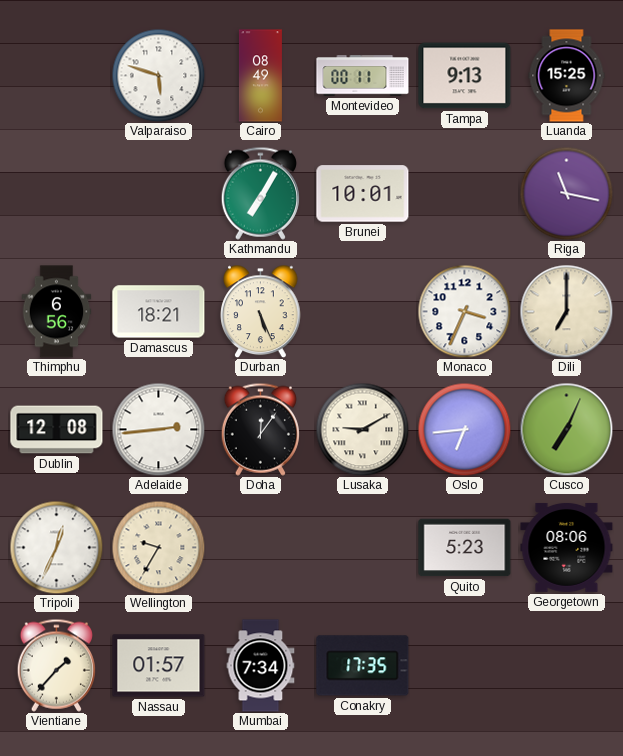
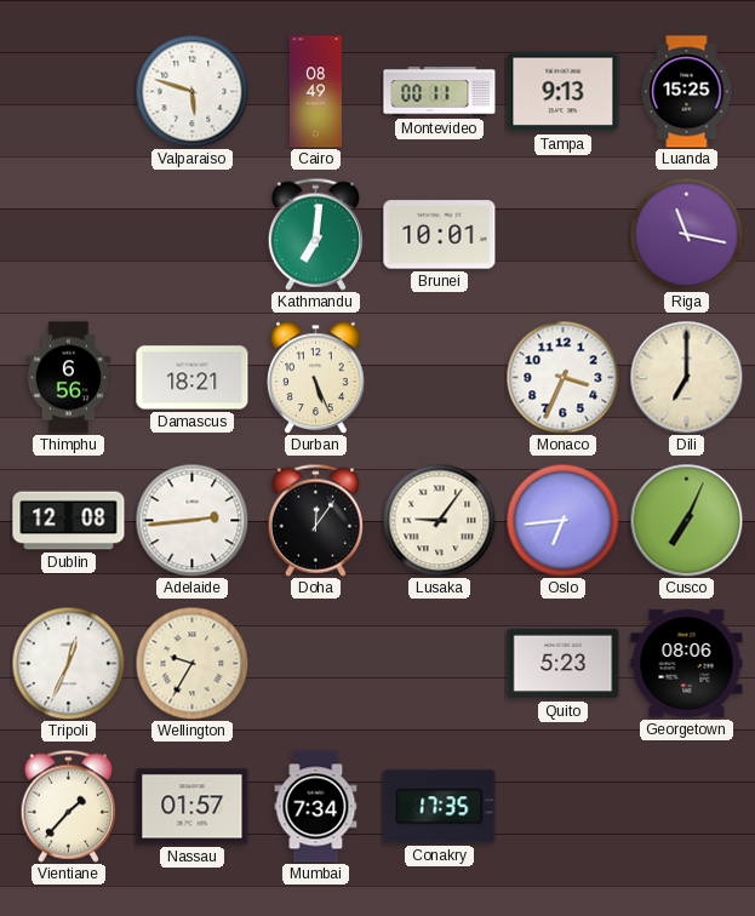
Kathmandu: 7:05 -> 7:01
Lusaka: 9:10 -> 9:06
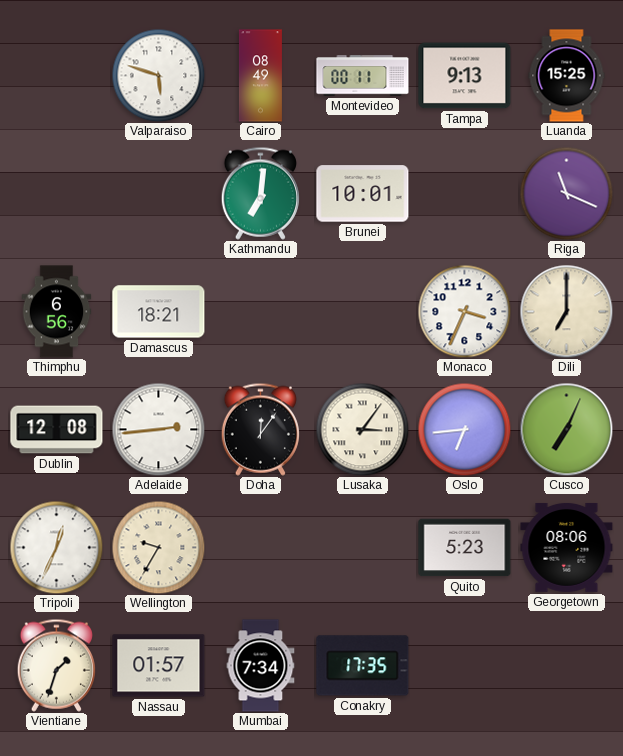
Riga: 11:17 -> 11:19
Durban: 5:26 -> none
Lusaka: 9:06 -> 3:06
Vientiane: 1:37 -> 1:33
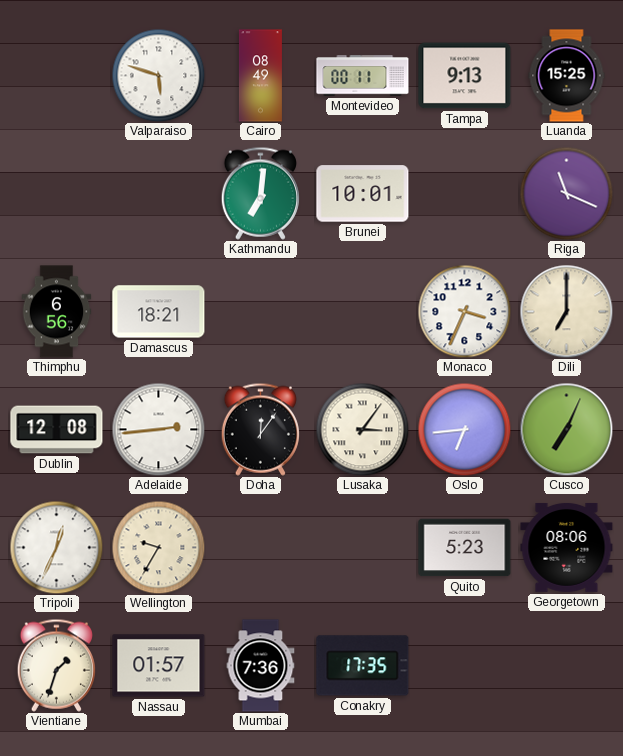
Mumbai: 7:34 -> 7:36
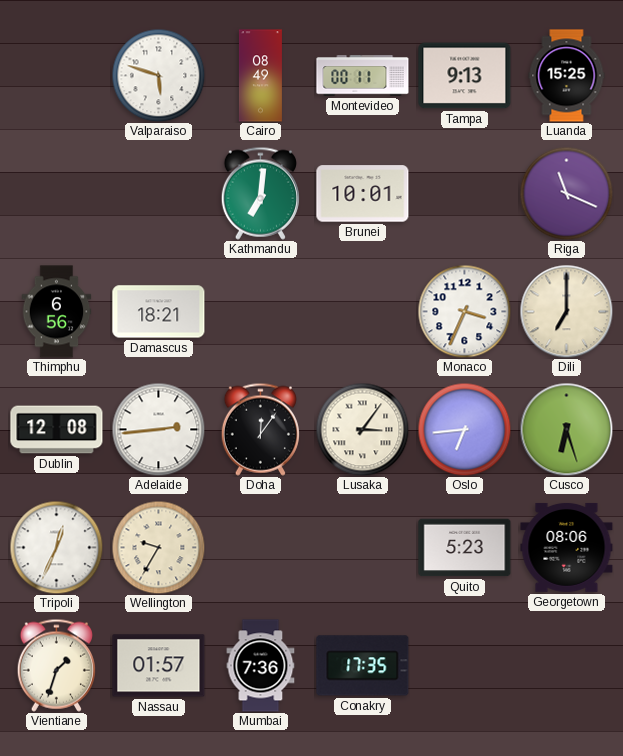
Cusco: 7:04 -> 6:27
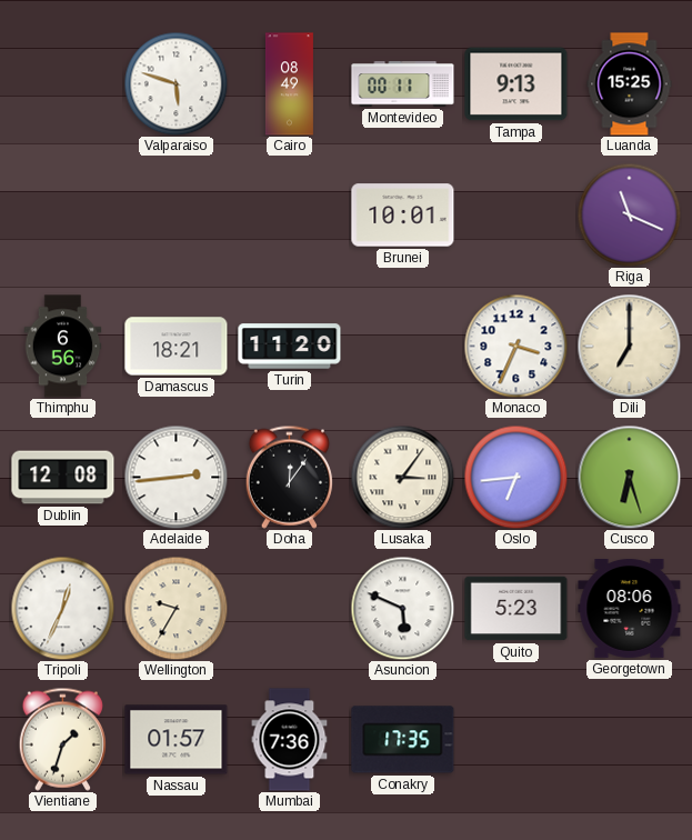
Kathmandu: 7:01 -> none
Turin: none -> 11:20
Asuncion: none -> 5:49
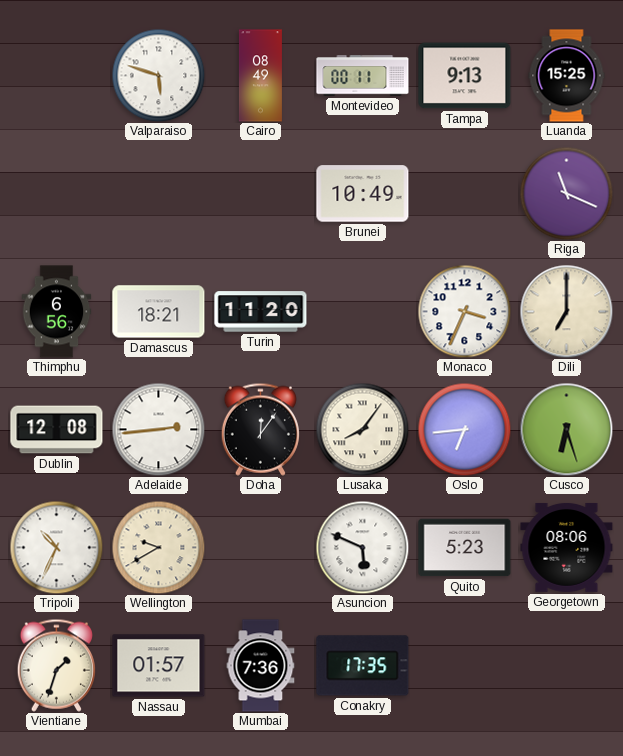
Brunei: 10:01 -> 10:49
Lusaka: 3:06 -> 8:06
Tripoli: 12:34 -> 10:34
Wellington: 9:35 -> 9:40
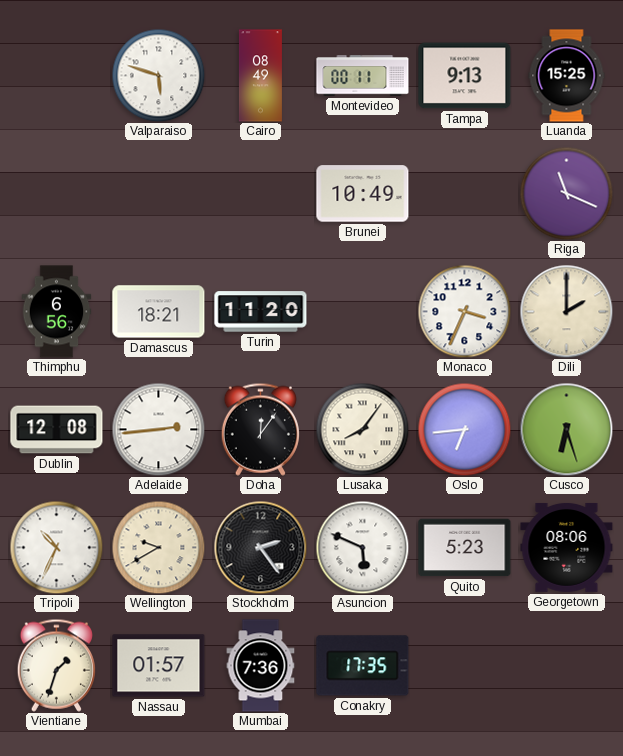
Dili: 7:00 -> 2:00
Stockholm: none -> 2:24
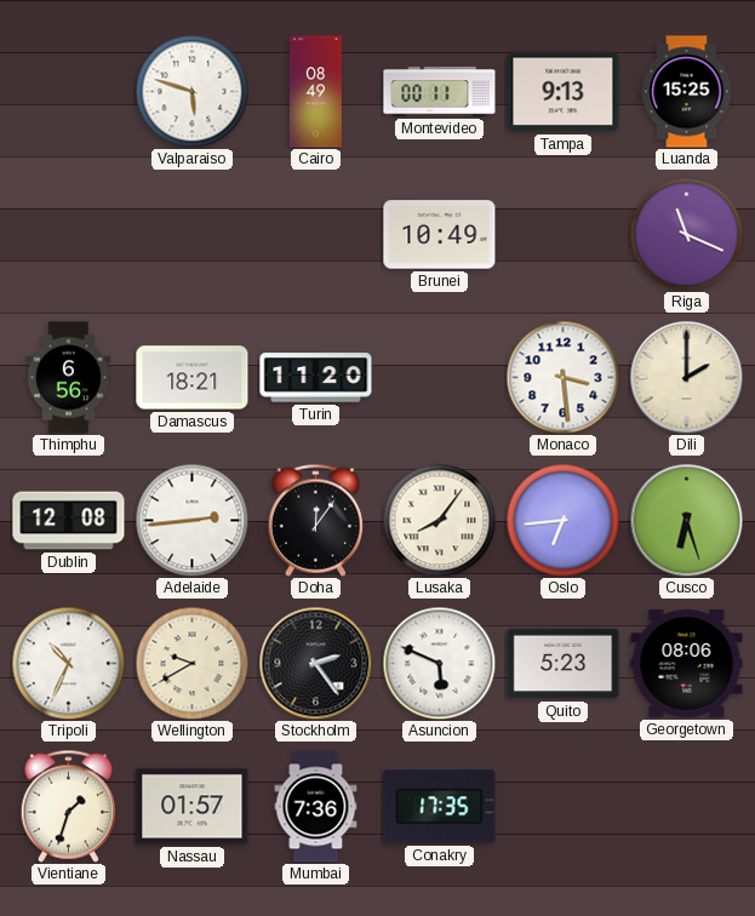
Monaco: 3:34 -> 3:29
